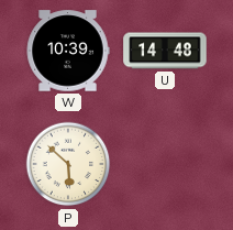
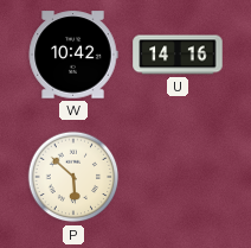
W: 10:39 -> 10:42
U: 14:48 -> 14:16
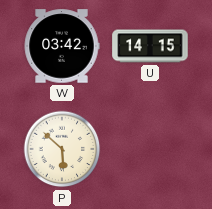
W: 10:42 -> 03:42
U: 14:16 -> 14:15
